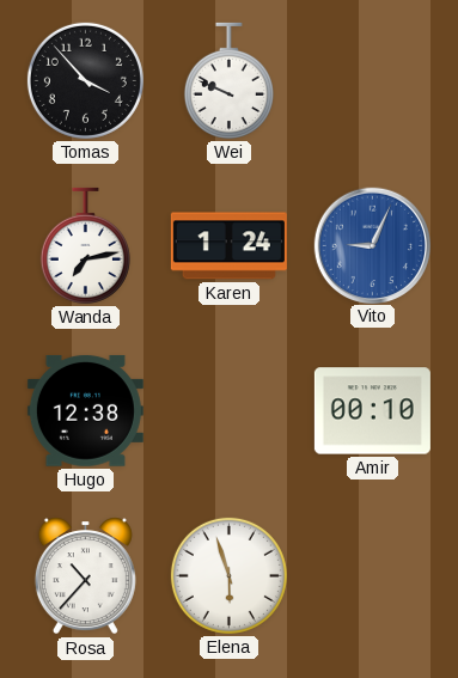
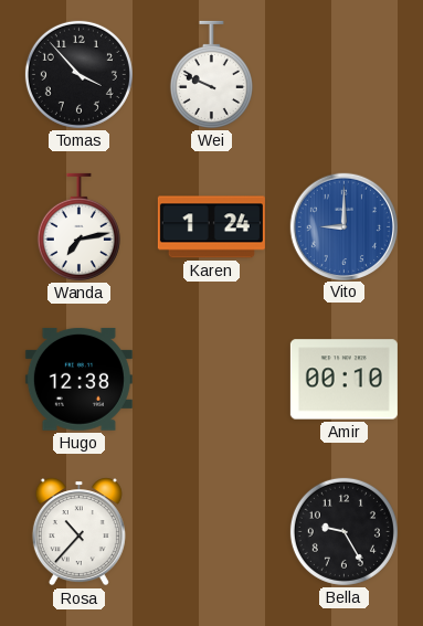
Vito: 9:04 -> 9:00
Elena: 5:57 -> none
Bella: none -> 9:25
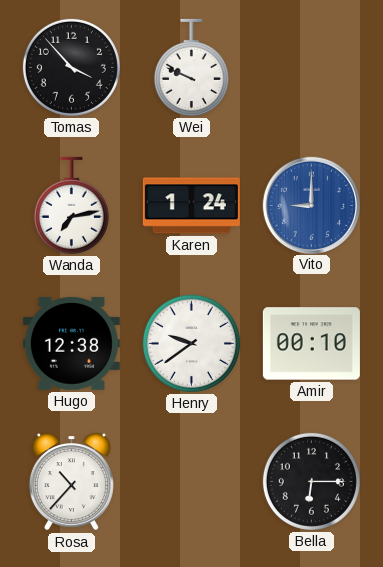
Henry: none -> 9:39
Bella: 9:25 -> 6:15
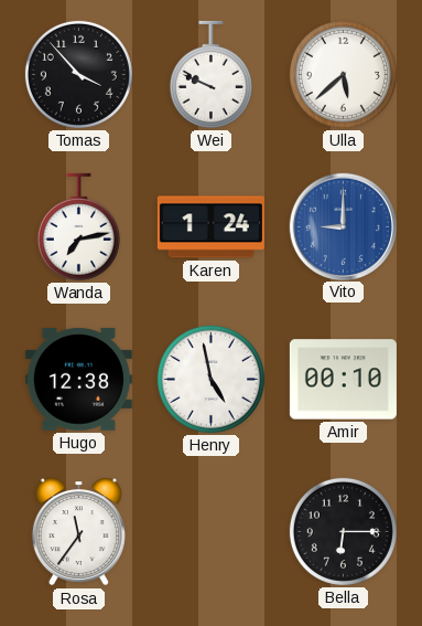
Ulla: none -> 5:38
Henry: 9:39 -> 4:58
Rosa: 10:37 -> 11:36
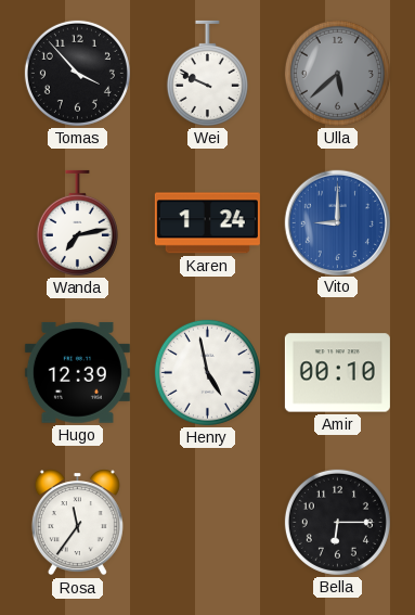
Ulla dial: white -> grey
Hugo: 12:38 -> 12:39
